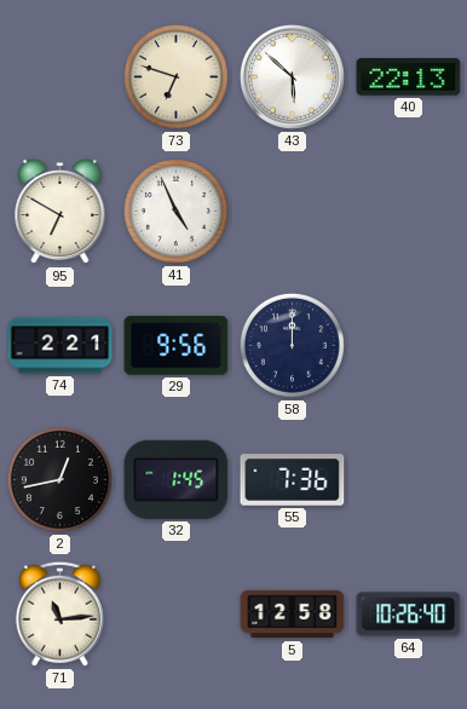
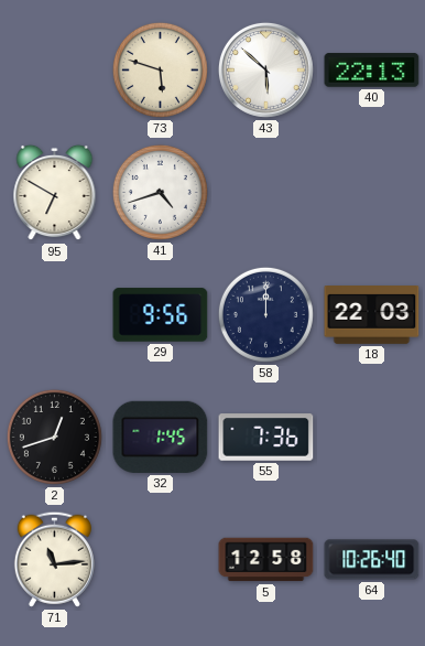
73: 6:48 -> 5:48
41: 4:56 -> 4:42
74: 2:21 -> none
18: none -> 22:03
2: 12:43 -> 12:42
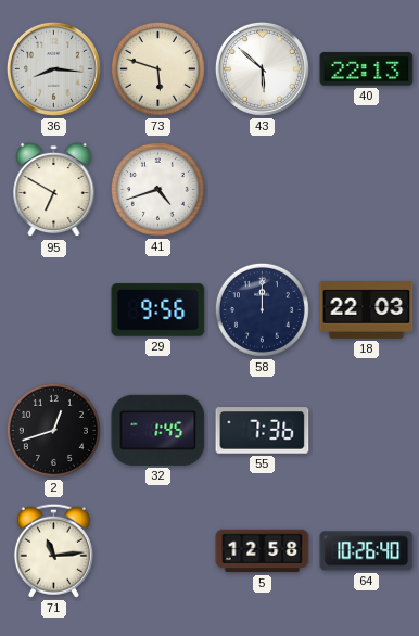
36: none -> 8:16
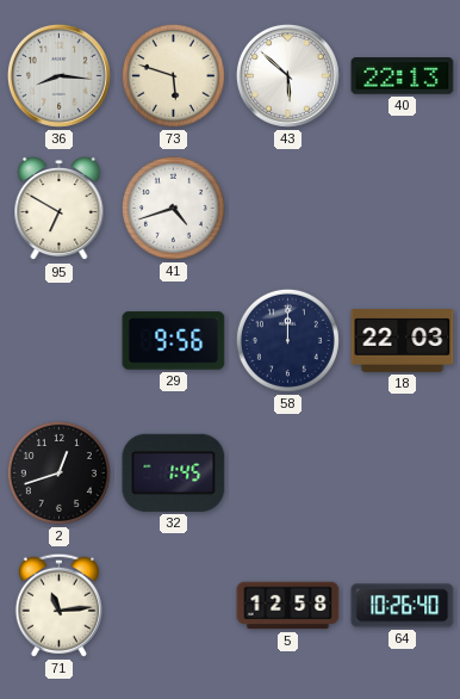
55: 7:36 -> none
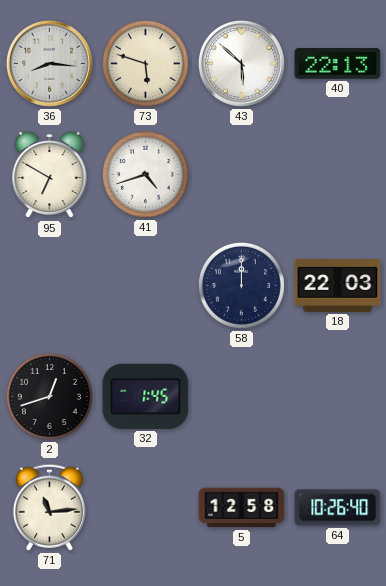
29: 9:56 -> none
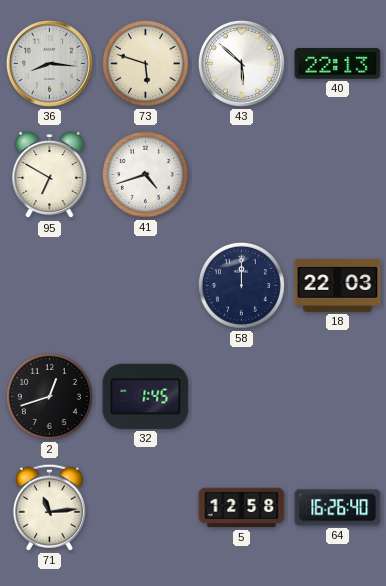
64: 10:26 -> 16:26
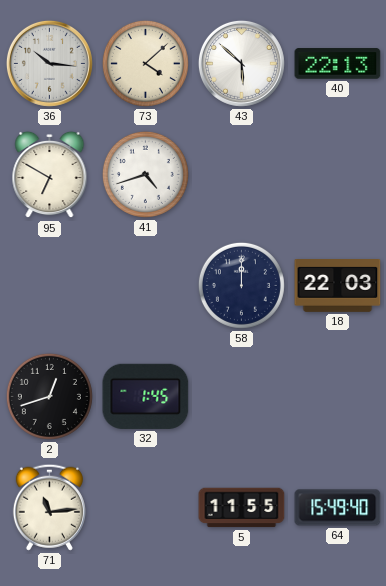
36: 8:16 -> 10:16
73: 5:48 -> 4:08
5: 12:58 -> 11:55
64: 16:26 -> 15:49
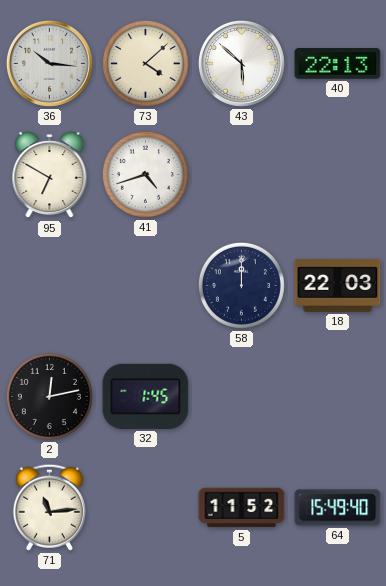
2: 12:42 -> 12:13
5: 11:55 -> 11:52
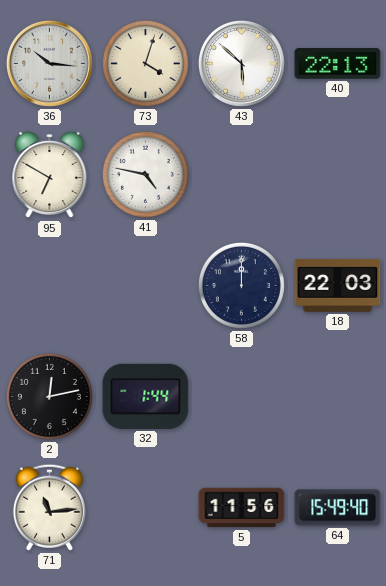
73: 4:08 -> 4:03
41: 4:42 -> 4:47
32: 1:45 -> 1:44
5: 11:52 -> 11:56
